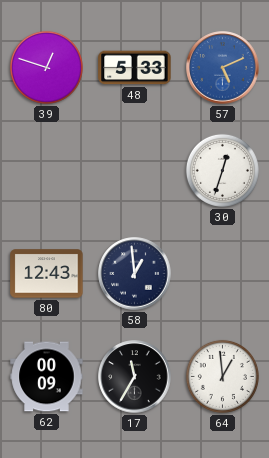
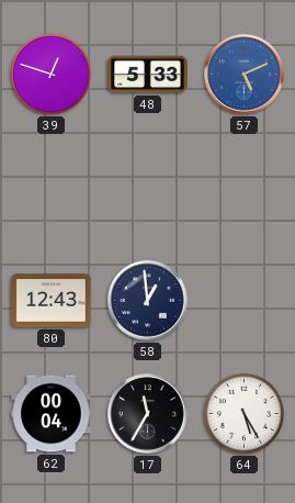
30: 12:33 -> none
62: 00:09 -> 00:04
64: 12:59 -> 5:25
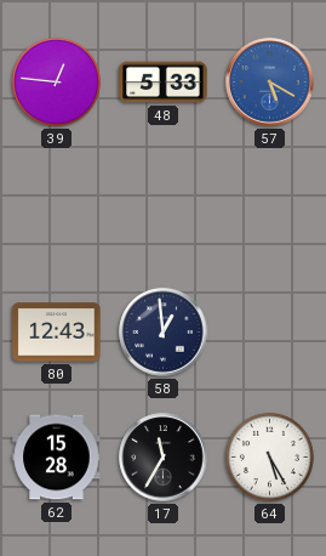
39: 12:48 -> 12:46
57: 5:11 -> 5:20
62: 00:04 -> 15:28
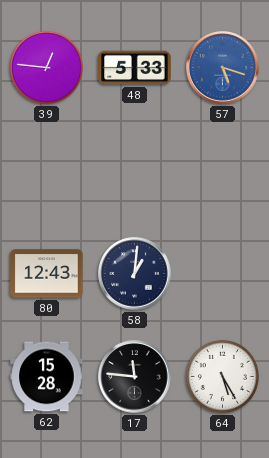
57: 5:20 -> 5:18
58: 12:59 -> 1:01
17: 11:35 -> 11:46
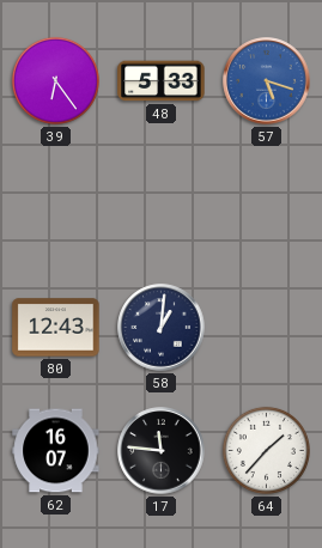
39: 12:46 -> 6:24
62: 15:28 -> 16:07
64: 5:25 -> 1:37
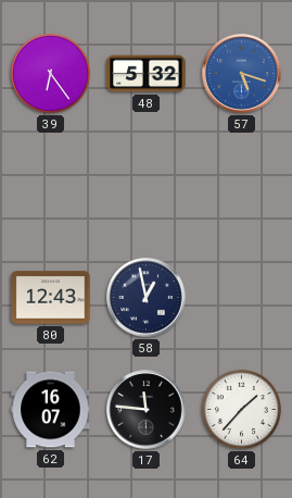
48: 5:33 -> 5:32
58: 1:01 -> 12:58
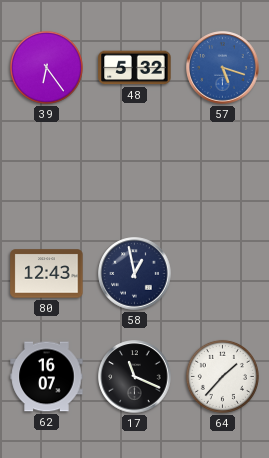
17: 11:46 -> 11:19
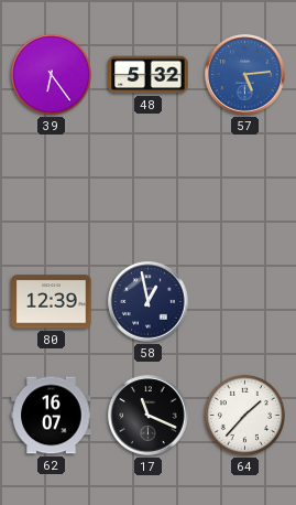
57: 5:18 -> 5:14
80: 12:43 -> 12:39
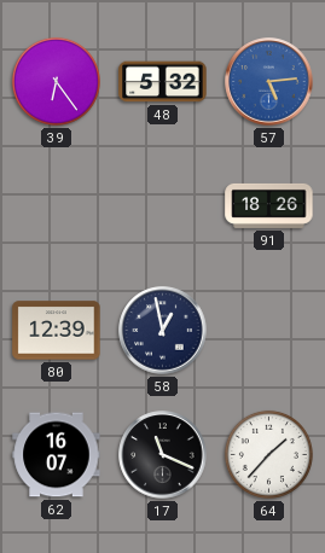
91: none -> 18:26
